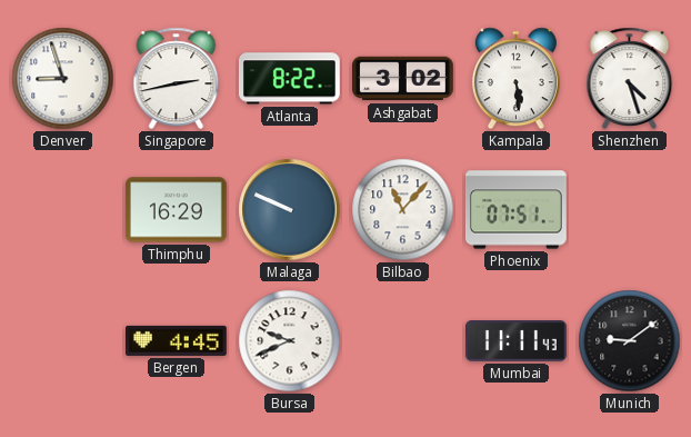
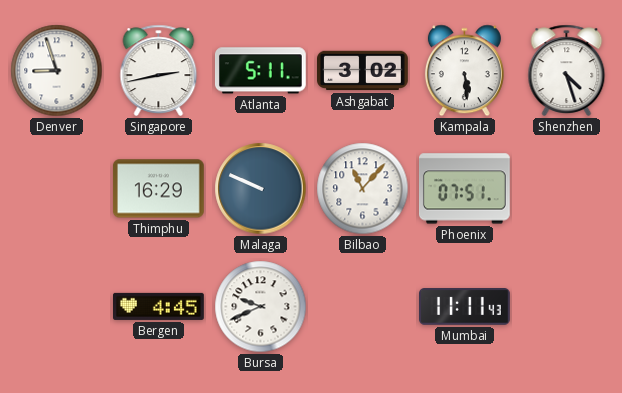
Atlanta: 8:22 -> 5:11
Munich: 9:09 -> none
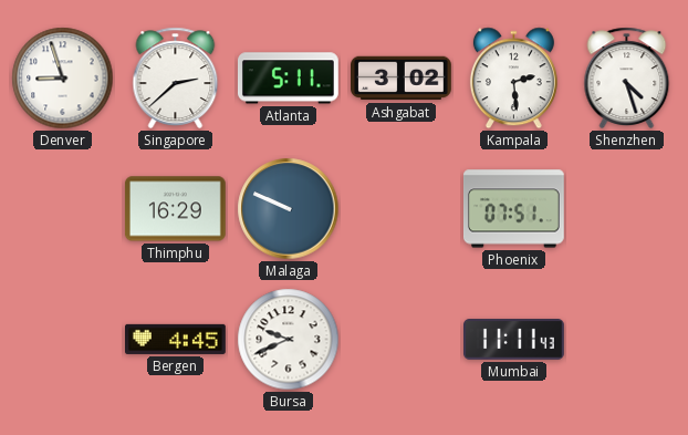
Singapore: 2:43 -> 2:38
Kampala: 5:29 -> 2:29
Bilbao: 11:07 -> none
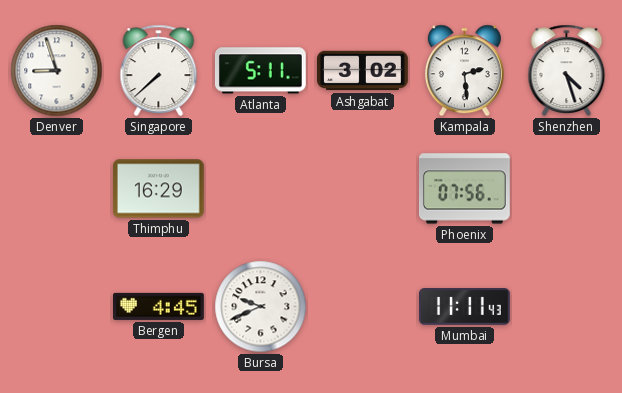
Singapore: 2:38 -> 7:38
Malaga: 9:49 -> none
Phoenix: 07:51 -> 07:56
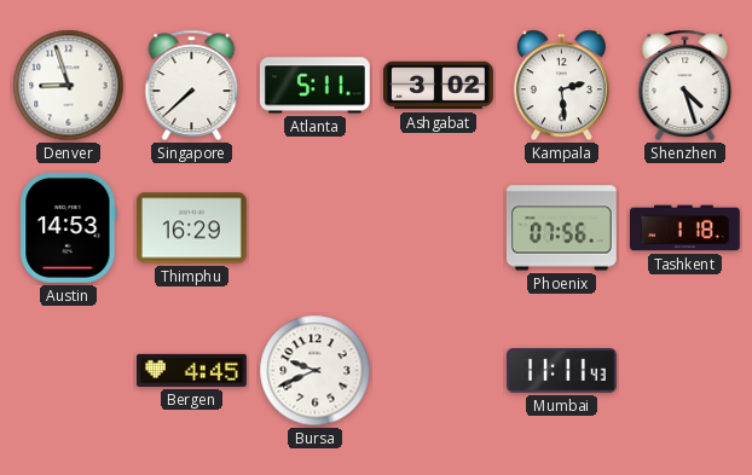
Austin: none -> 14:53
Tashkent: none -> 1:18
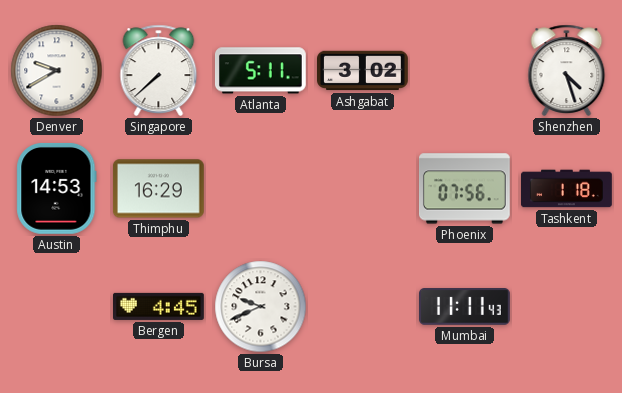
Denver: 8:57 -> 9:40
Kampala: 2:29 -> none
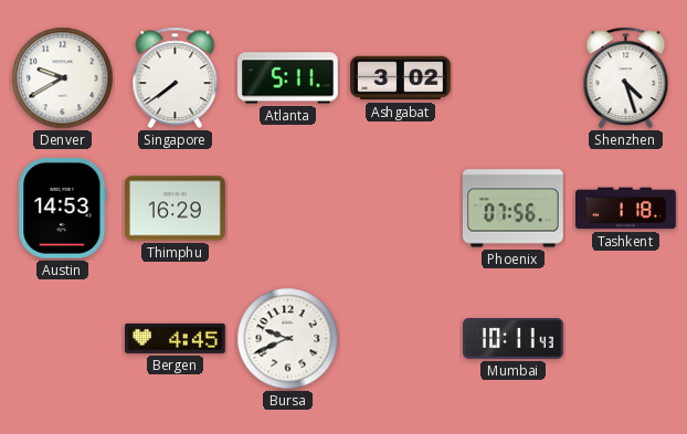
Singapore: 7:38 -> 7:39
Mumbai: 11:11 -> 10:11
